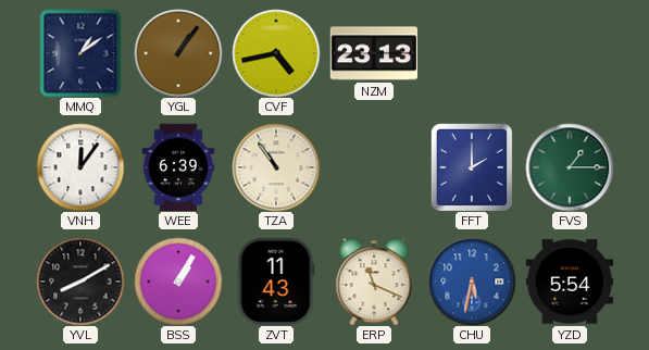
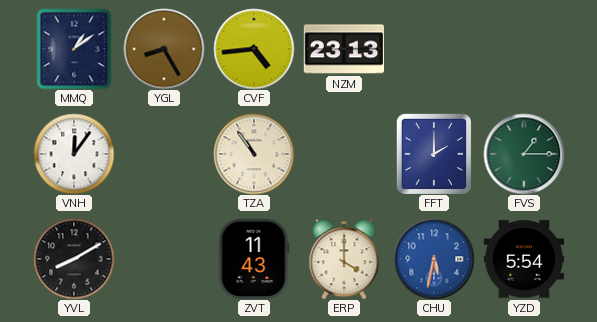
YGL: 1:06 -> 8:25
CVF: 4:43 -> 4:44
WEE: 6:39 -> none
BSS: 1:05 -> none
ERP: 11:19 -> 4:00
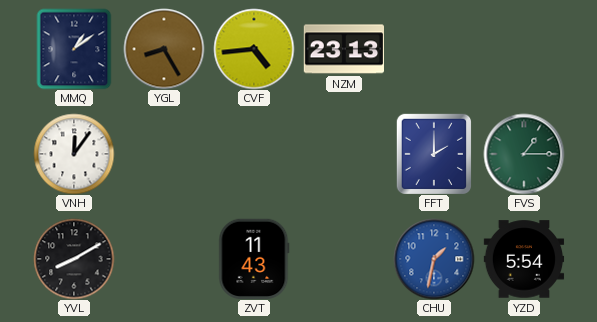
TZA: 10:54 -> none
ERP: 4:00 -> none
CHU: 5:32 -> 1:32
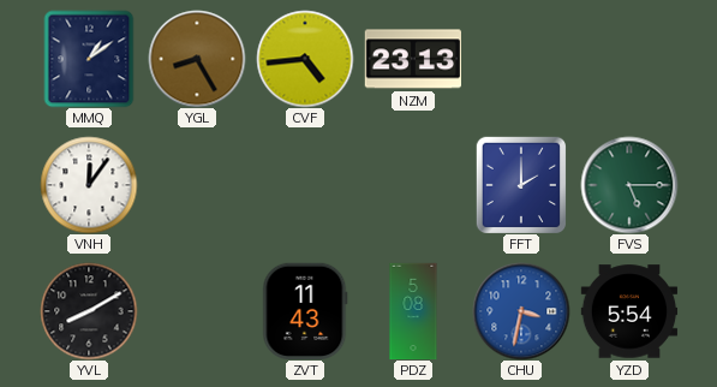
FVS: 1:15 -> 5:15
PDZ: none -> 5:08
CHU: 1:32 -> 3:32
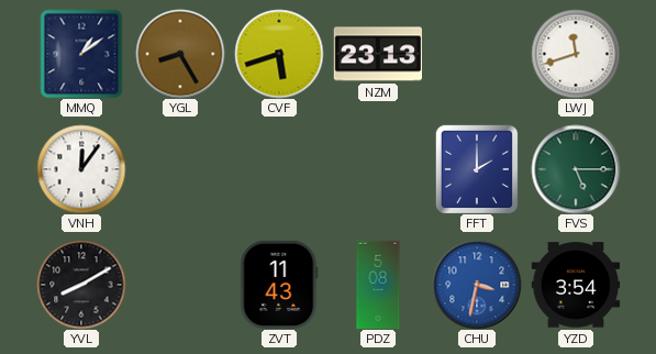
CVF: 4:44 -> 5:42
LWJ: none -> 11:42
YZD: 5:54 -> 3:54
